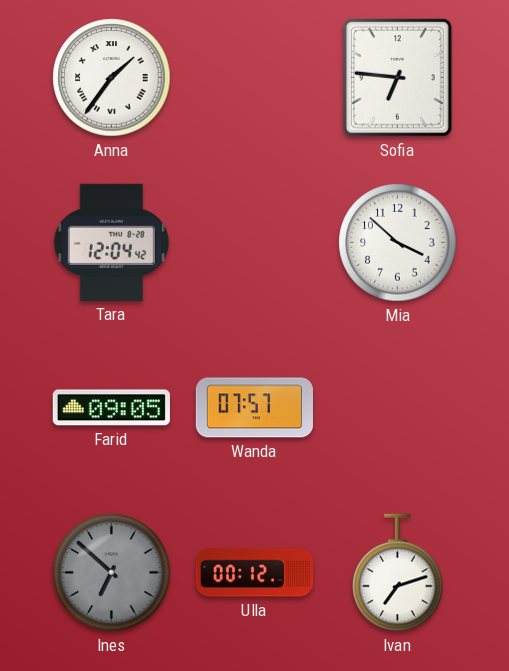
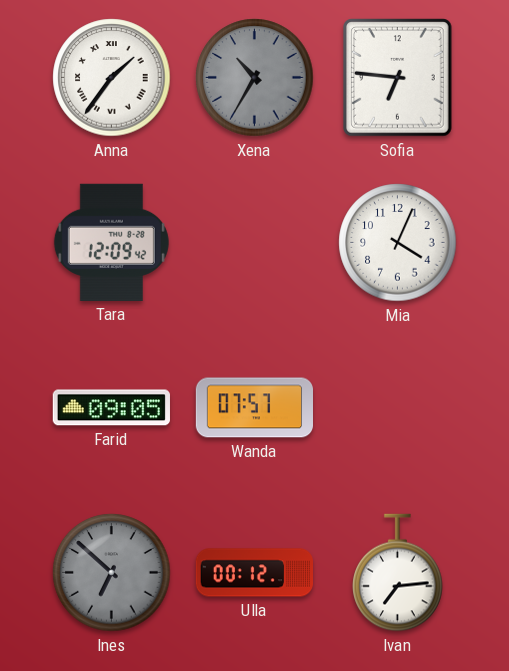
Xena: none -> 10:35
Tara: 12:04 -> 12:09
Mia: 3:52 -> 4:04
Ivan: 7:12 -> 7:14
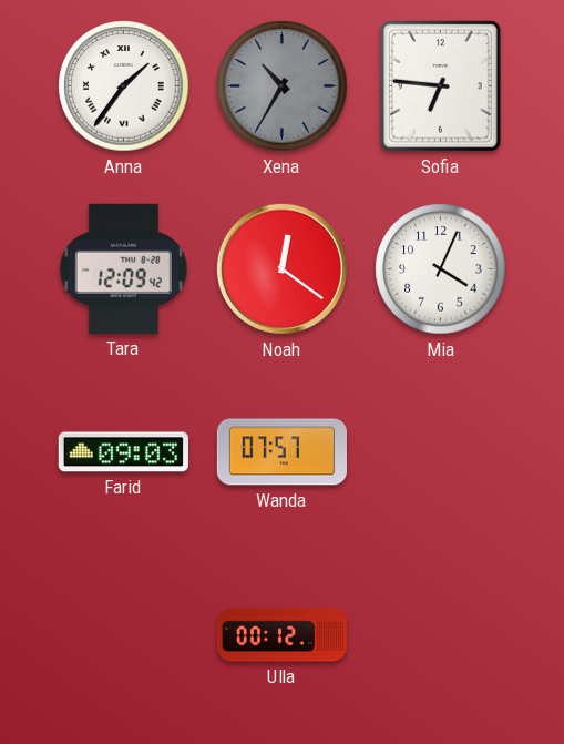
Noah: none -> 12:21
Farid: 09:05 -> 09:03
Ines: 6:52 -> none
Ivan: 7:14 -> none
